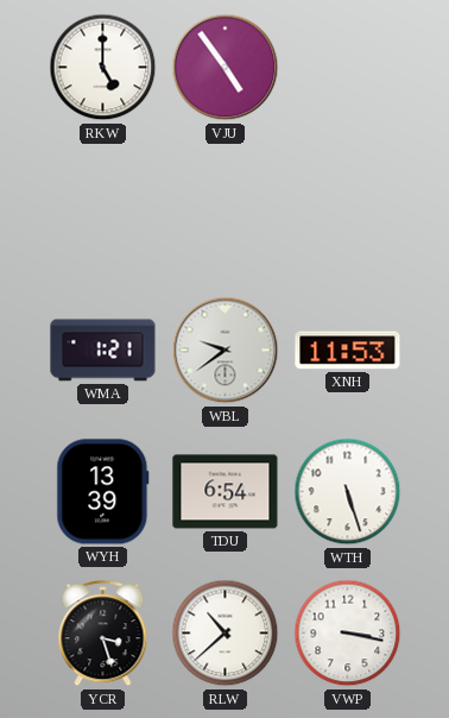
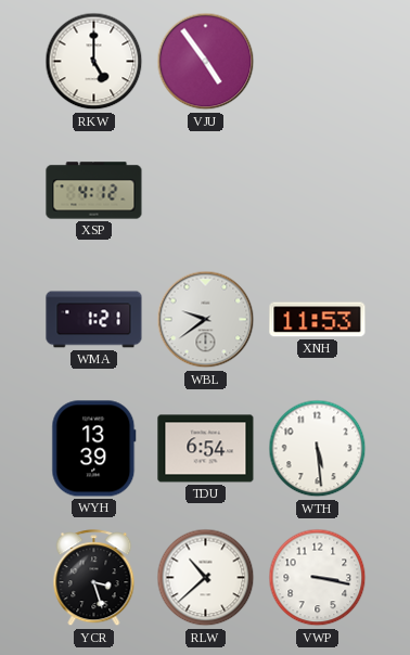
XSP: none -> 4:12
WTH: 5:27 -> 5:29
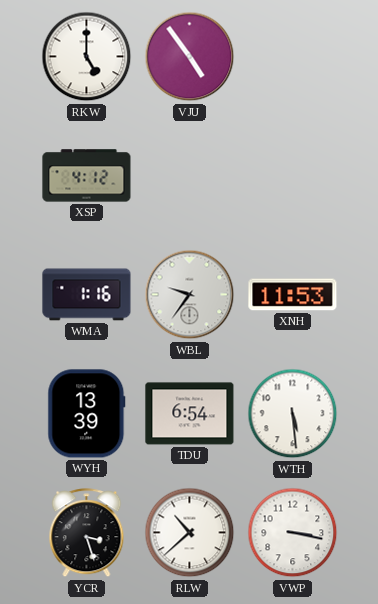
WMA: 1:21 -> 1:16
WBL: 9:39 -> 9:36
